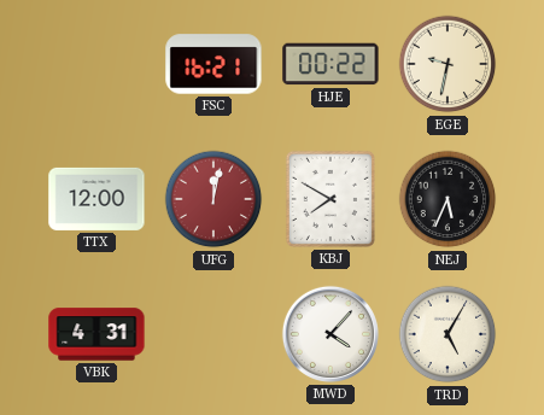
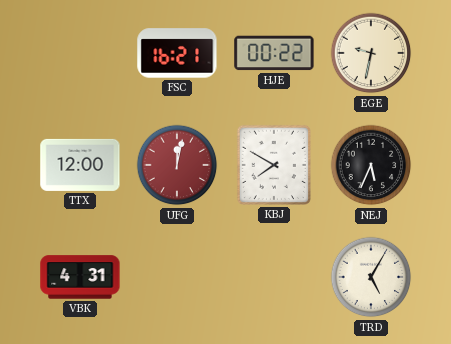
MWD: 4:07 -> none
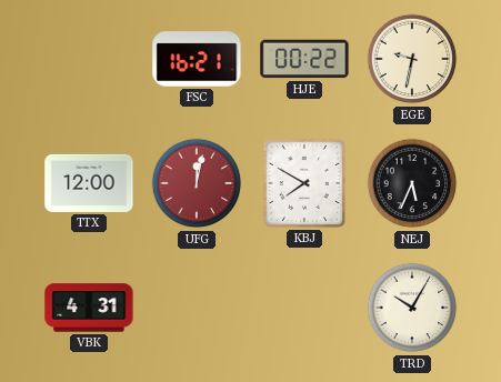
TRD: 5:05 -> 10:05
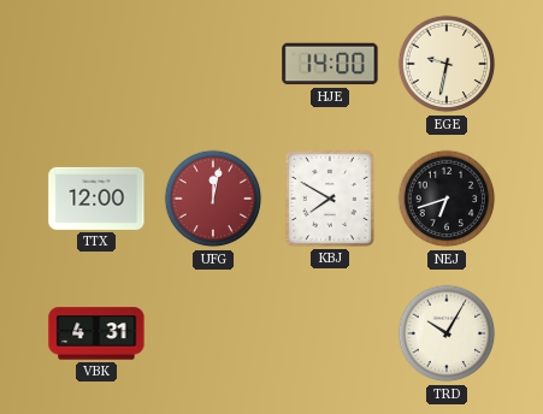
FSC: 16:21 -> none
HJE: 00:22 -> 14:00
NEJ: 5:34 -> 6:42
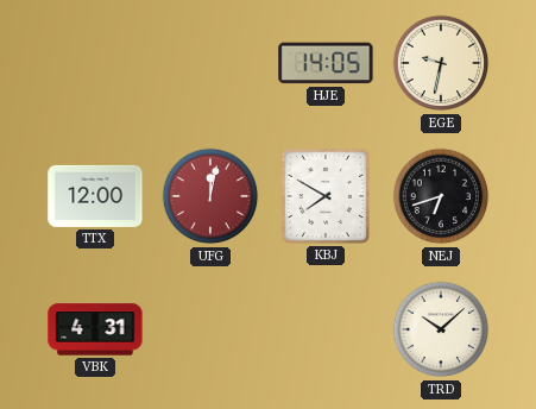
HJE: 14:00 -> 14:05
TRD: 10:05 -> 10:08
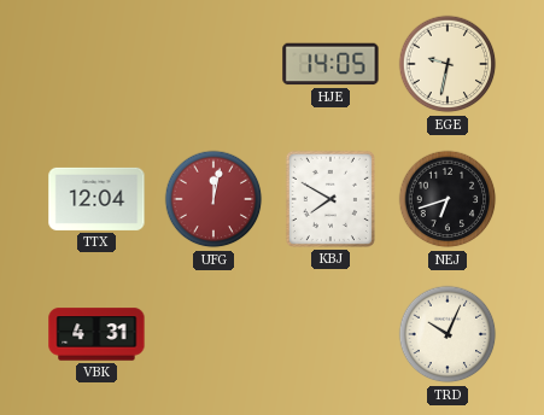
TTX: 12:00 -> 12:04
TRD: 10:08 -> 10:04
